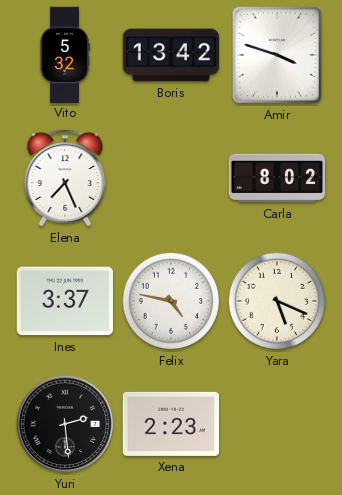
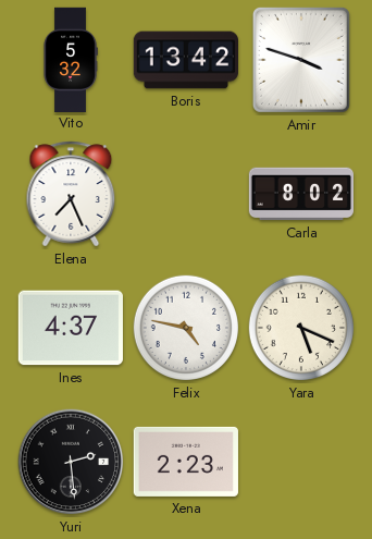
Ines: 3:37 -> 4:37
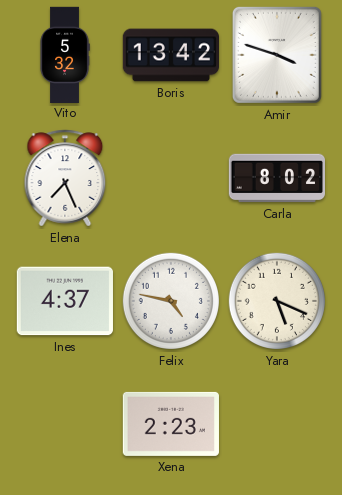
Yuri: 2:29 -> none
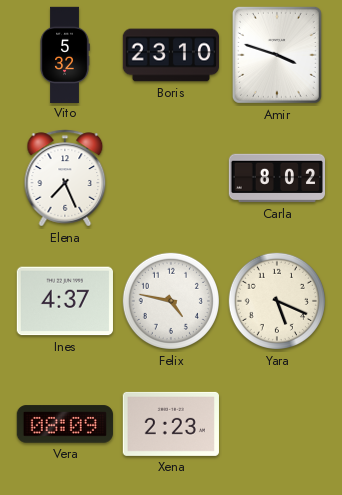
Boris: 13:42 -> 23:10
Vera: none -> 08:09
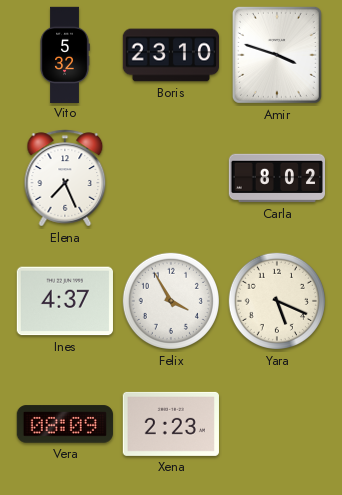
Felix: 4:47 -> 3:55
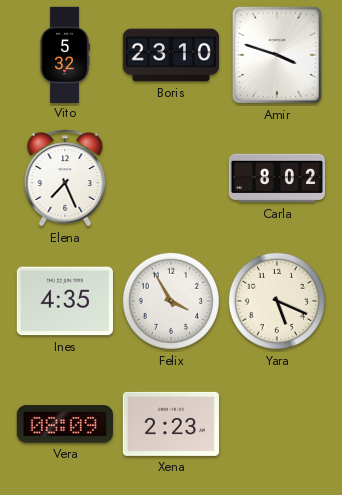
Ines: 4:37 -> 4:35
